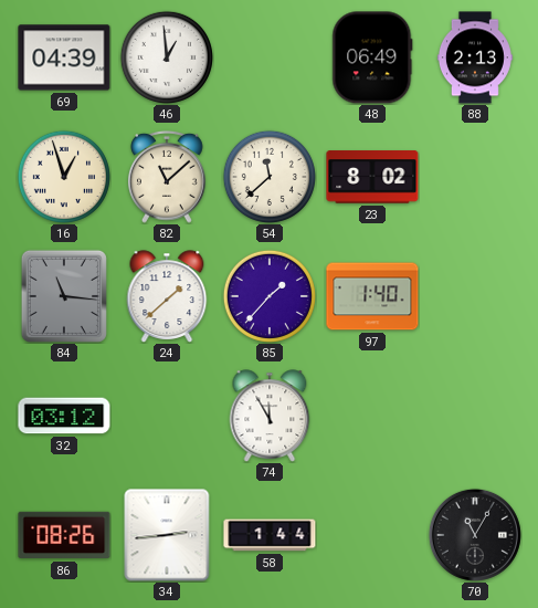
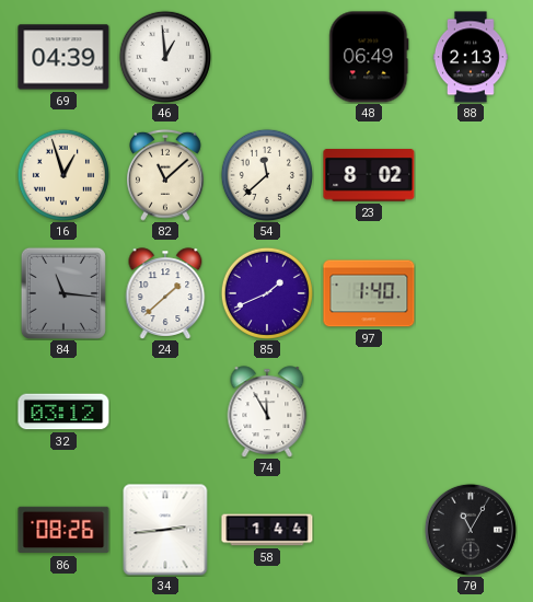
85: 1:37 -> 1:41
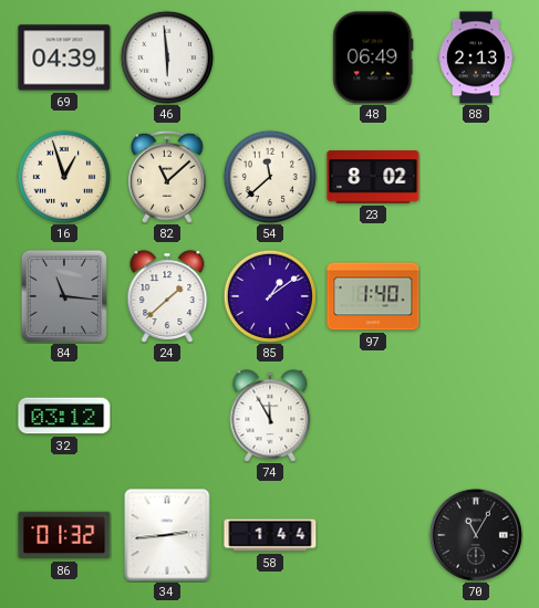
46: 12:59 -> 5:59
85: 1:41 -> 1:09
86: 08:26 -> 01:32
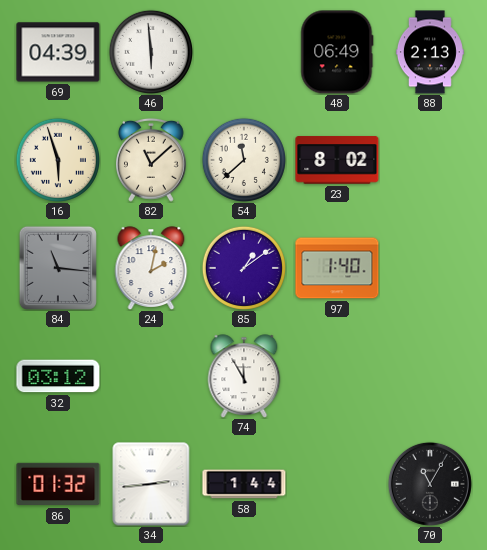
16: 12:57 -> 5:57
24: 1:38 -> 2:02
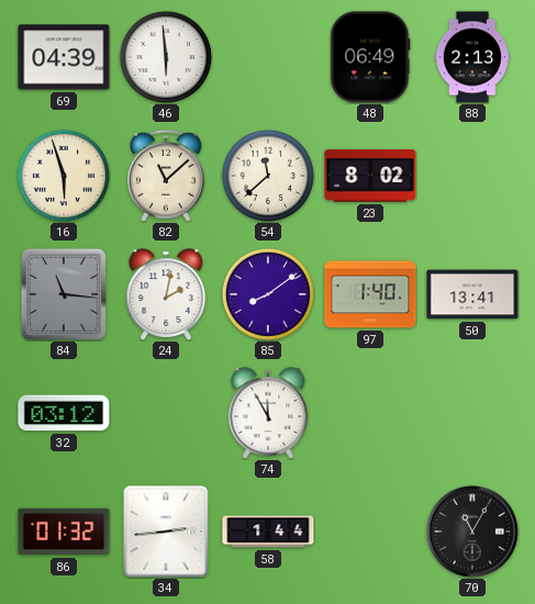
85: 1:09 -> 8:09
50: none -> 13:41
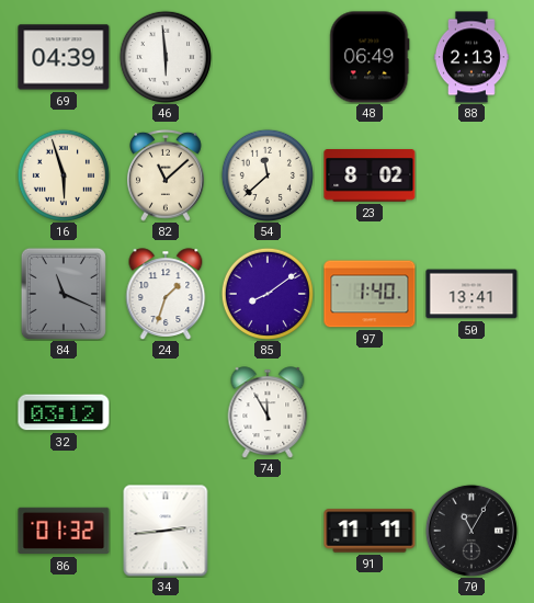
84: 11:16 -> 11:19
24: 2:02 -> 1:33
58: 1:44 -> none
91: none -> 11:11
